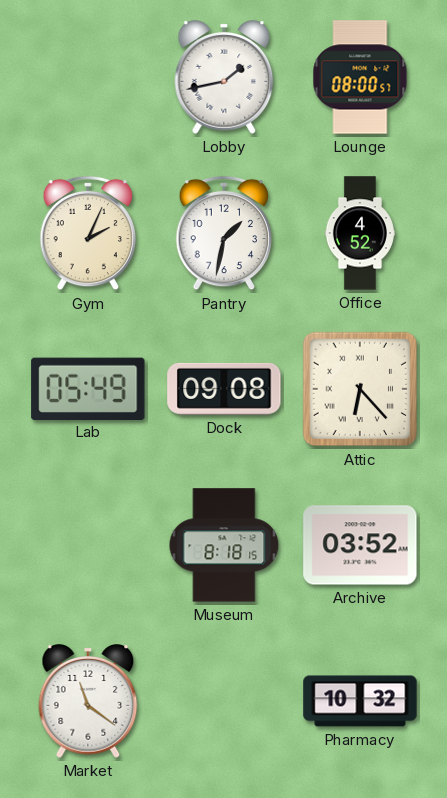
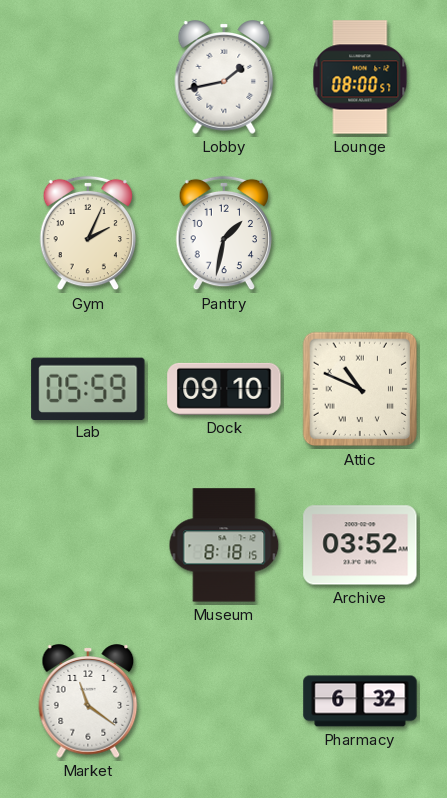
Office: 4:52 -> none
Lab: 05:49 -> 05:59
Dock: 09:08 -> 09:10
Attic: 6:23 -> 10:49
Pharmacy: 10:32 -> 6:32
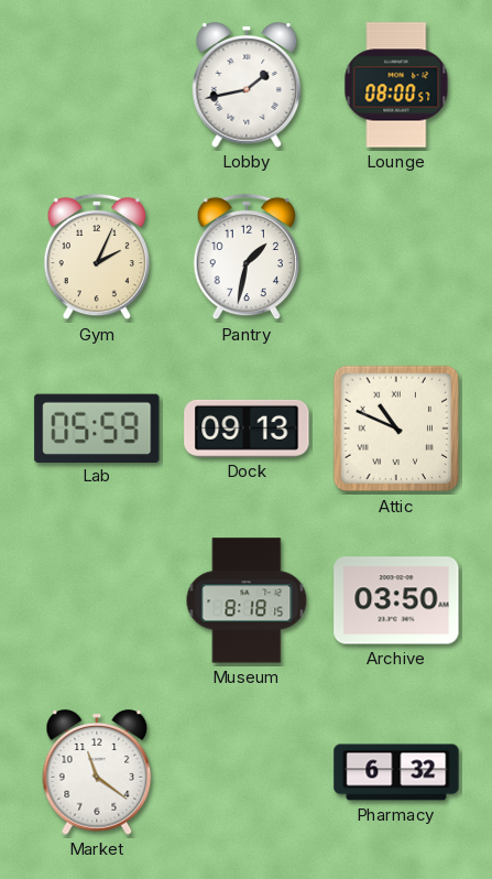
Dock: 09:10 -> 09:13
Archive: 03:52 -> 03:50
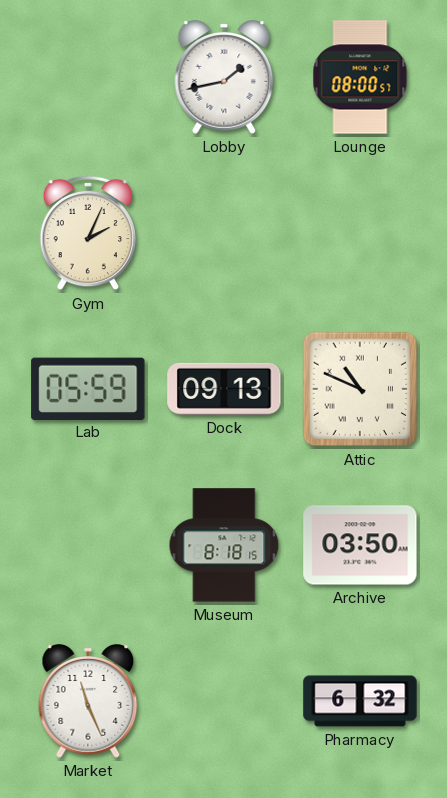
Pantry: 1:32 -> none
Market: 11:21 -> 11:26
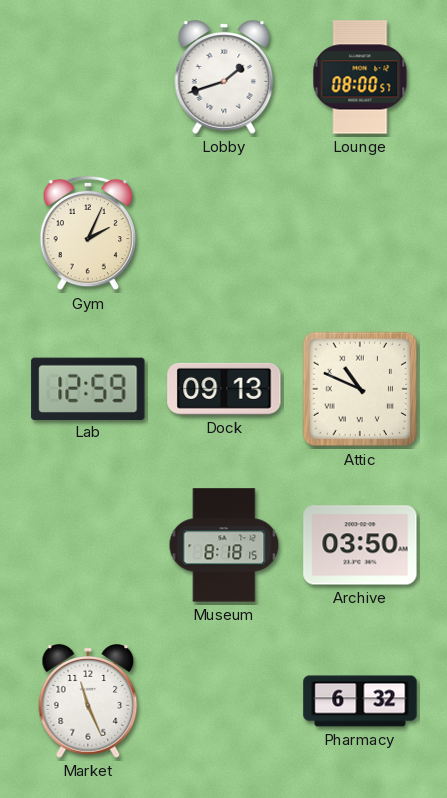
Lobby: 1:43 -> 1:42
Lab: 05:59 -> 12:59
